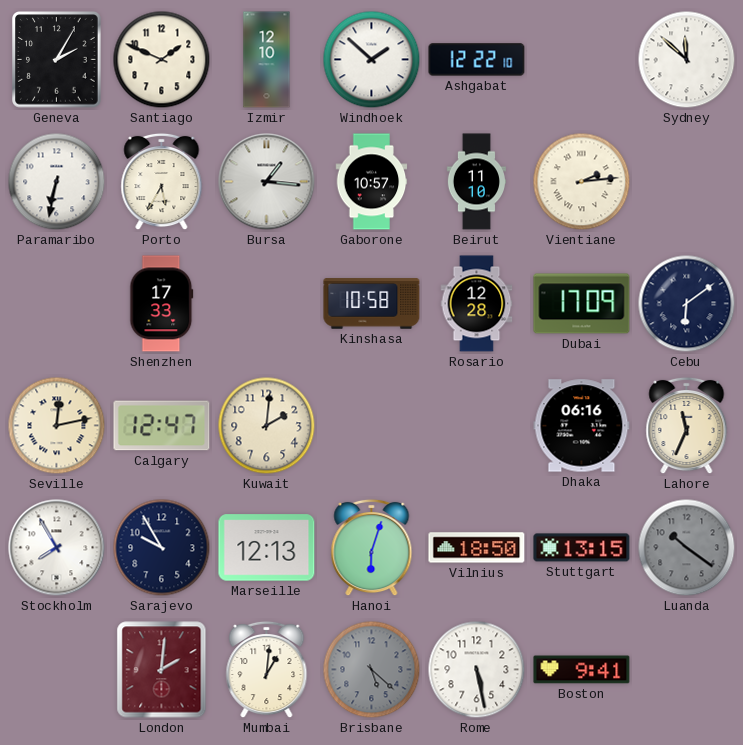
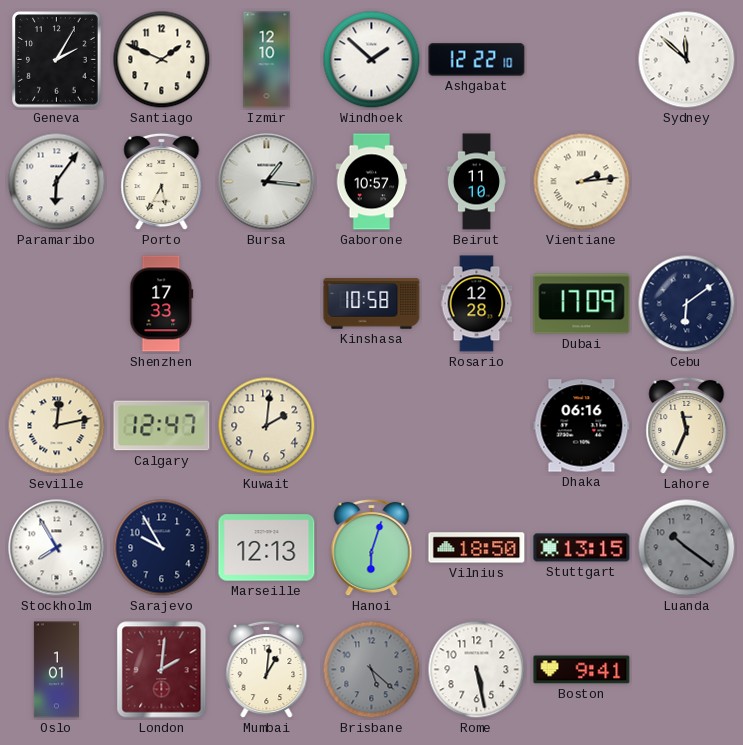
Paramaribo: 6:32 -> 6:06
Oslo: none -> 1:01
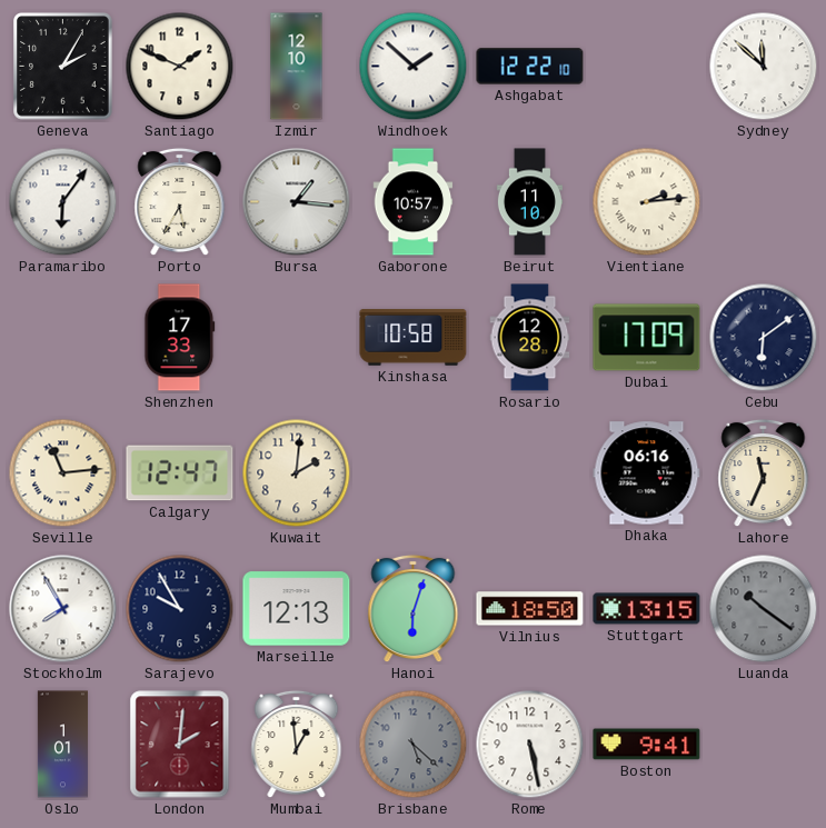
Seville: 12:13 -> 11:14
Mumbai: 1:01 -> 12:59
